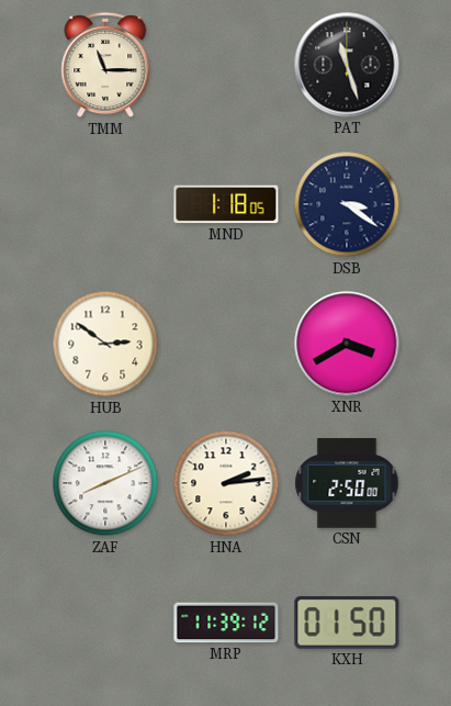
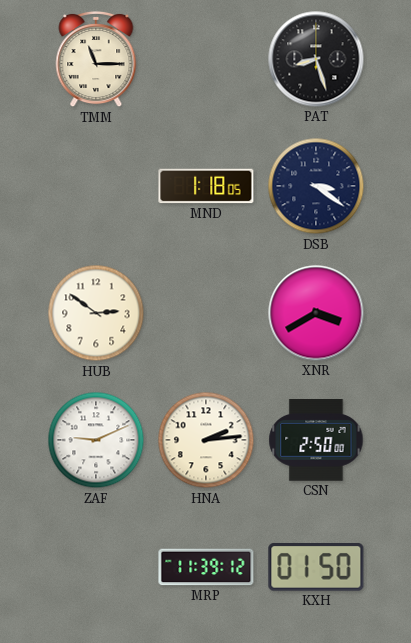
PAT: 11:27 -> 8:27
ZAF: 8:11 -> 9:11
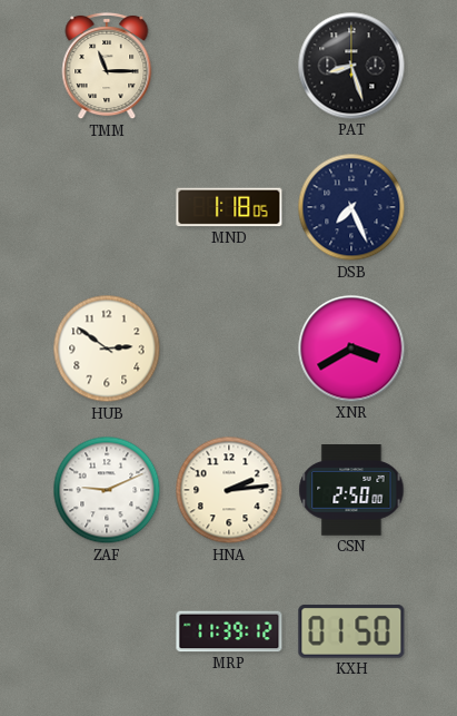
DSB: 3:21 -> 7:26
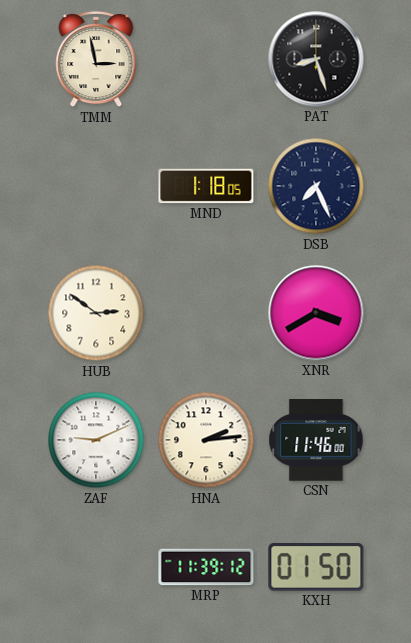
TMM: 11:15 -> 2:58
CSN: 2:50 -> 11:46
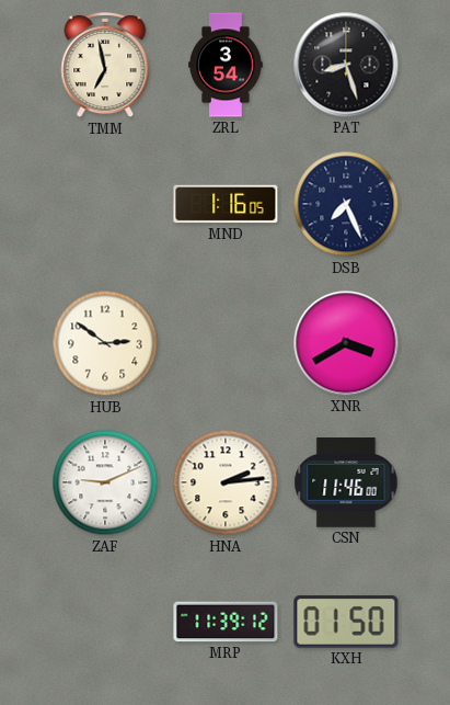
TMM: 2:58 -> 6:58
ZRL: none -> 3:54
MND: 1:18 -> 1:16
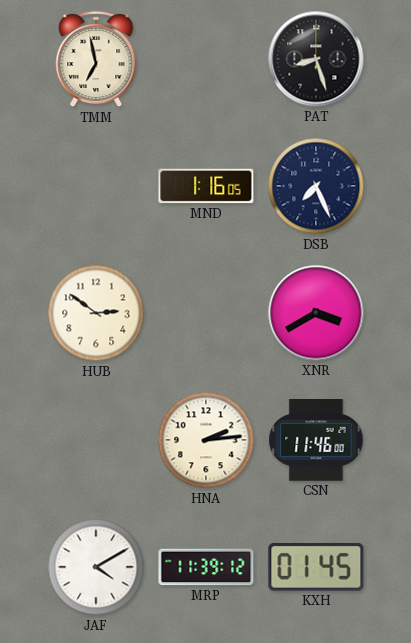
ZRL: 3:54 -> none
ZAF: 9:11 -> none
JAF: none -> 4:10
KXH: 01:50 -> 01:45
